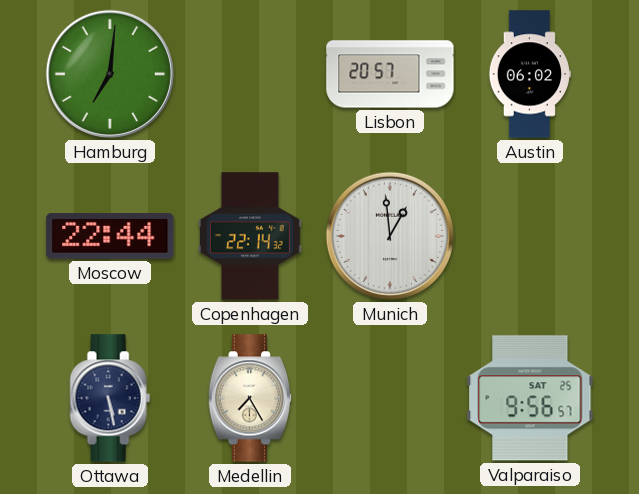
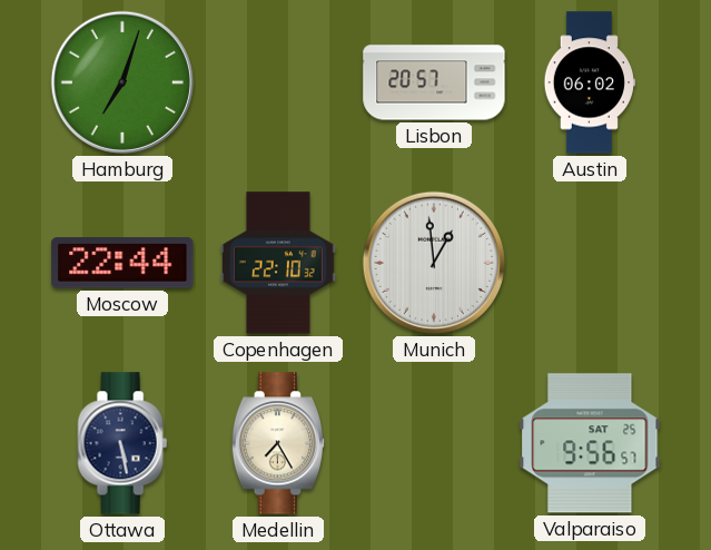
Hamburg: 7:01 -> 7:03
Copenhagen: 22:14 -> 22:10
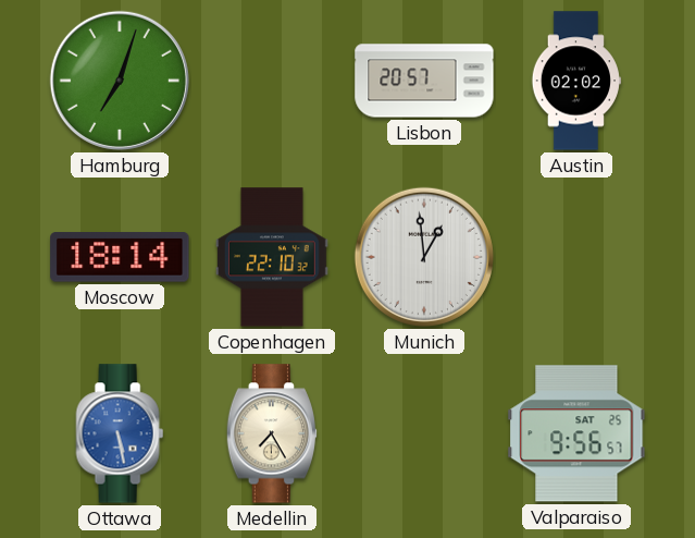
Austin: 06:02 -> 02:02
Moscow: 22:44 -> 18:14
Ottawa dial: navy -> blue
